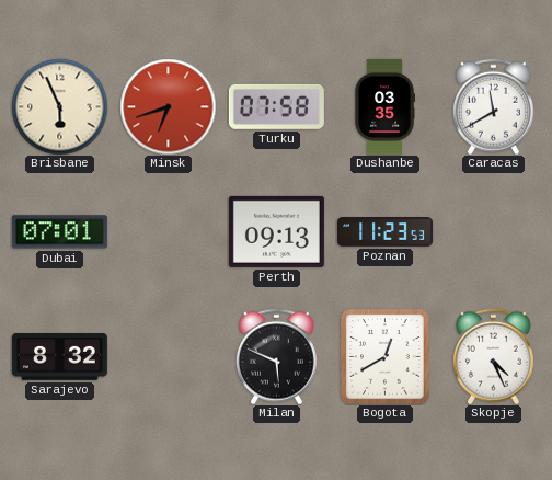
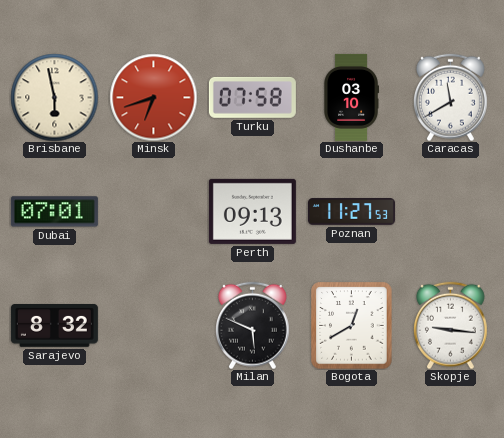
Brisbane: 5:56 -> 5:58
Dushanbe: 03:35 -> 03:10
Poznan: 11:23 -> 11:27
Skopje: 4:26 -> 9:16
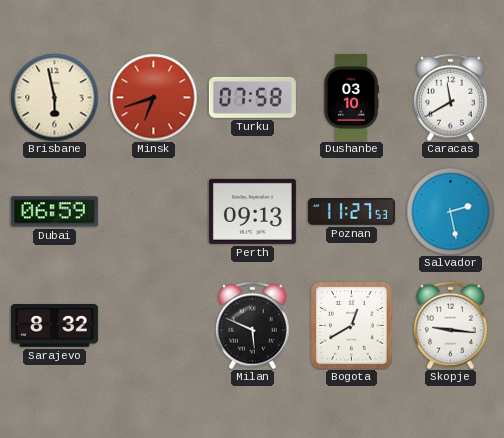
Dubai: 07:01 -> 06:59
Salvador: none -> 2:28
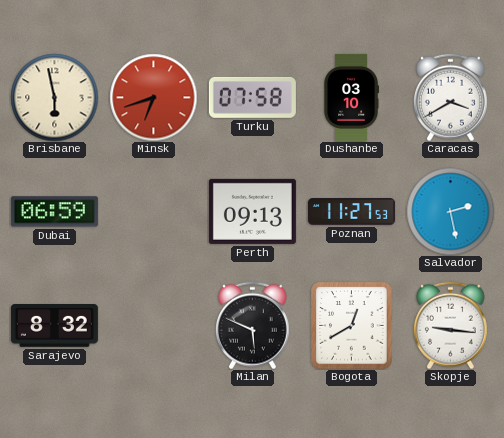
Caracas: 11:40 -> 3:40
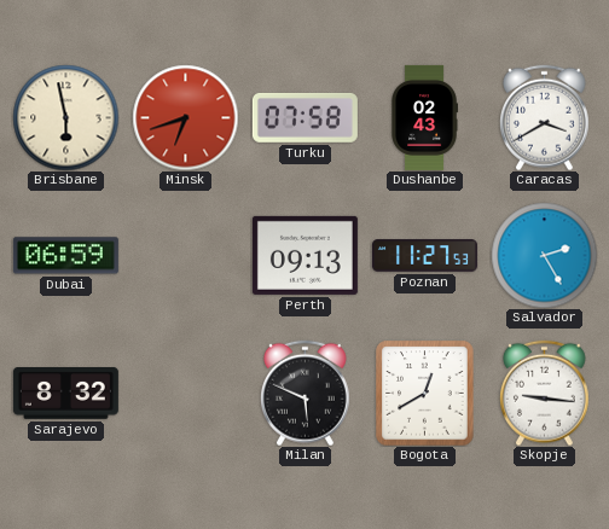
Dushanbe: 03:10 -> 02:43
Salvador: 2:28 -> 2:25
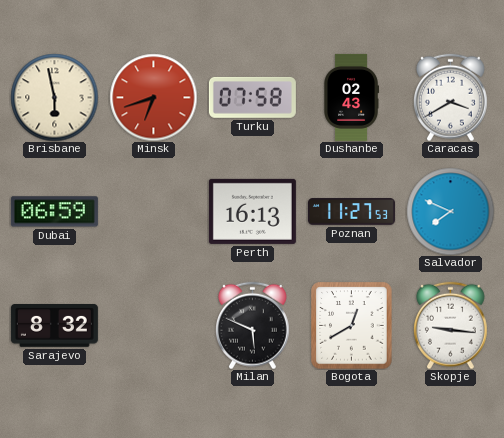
Perth: 09:13 -> 16:13
Salvador: 2:25 -> 7:49
